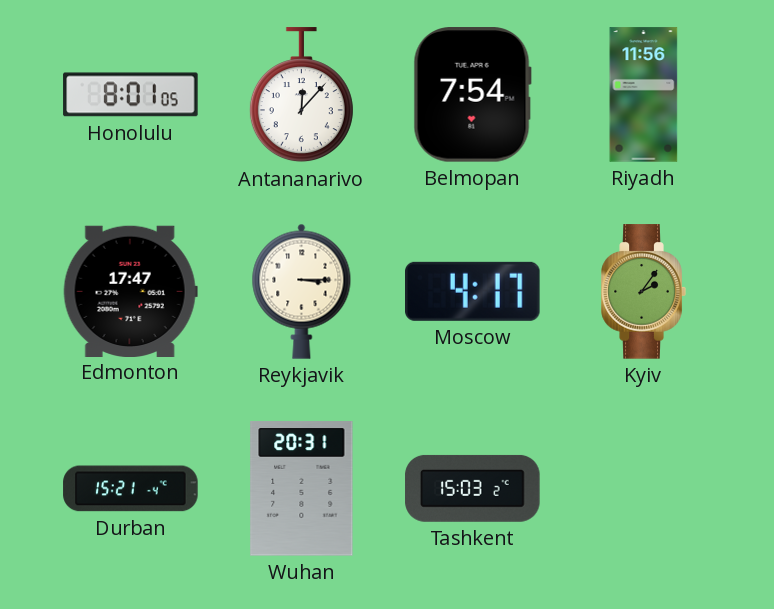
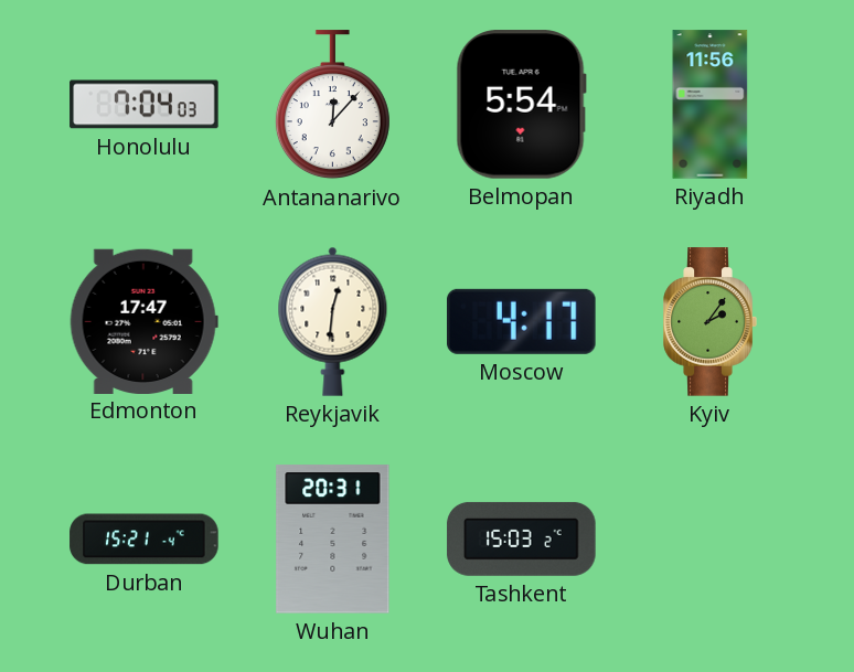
Honolulu: 8:01 -> 7:04
Belmopan: 7:54 -> 5:54
Reykjavik: 3:15 -> 12:31
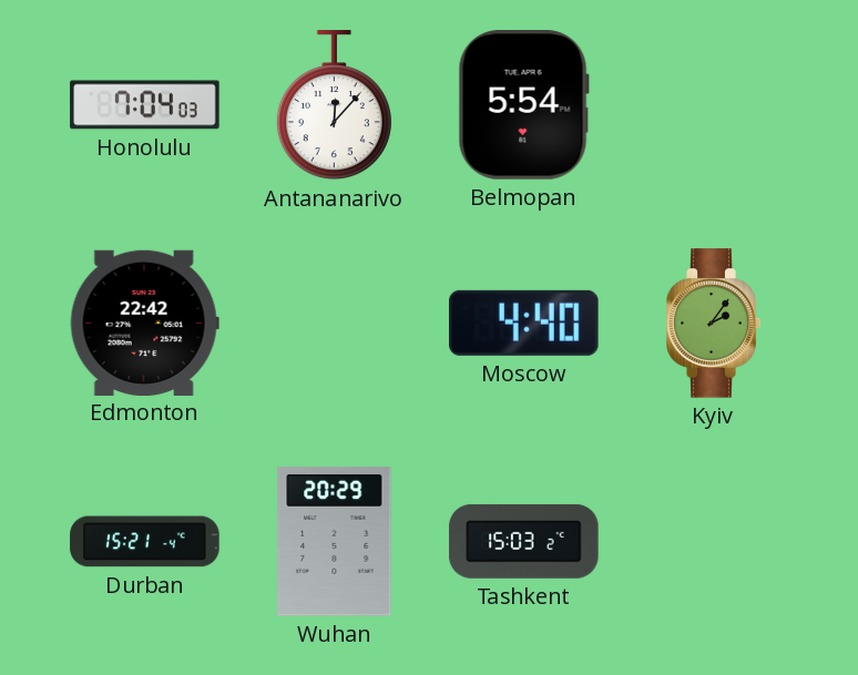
Riyadh: 11:56 -> none
Edmonton: 17:47 -> 22:42
Reykjavik: 12:31 -> none
Moscow: 4:17 -> 4:40
Wuhan: 20:31 -> 20:29
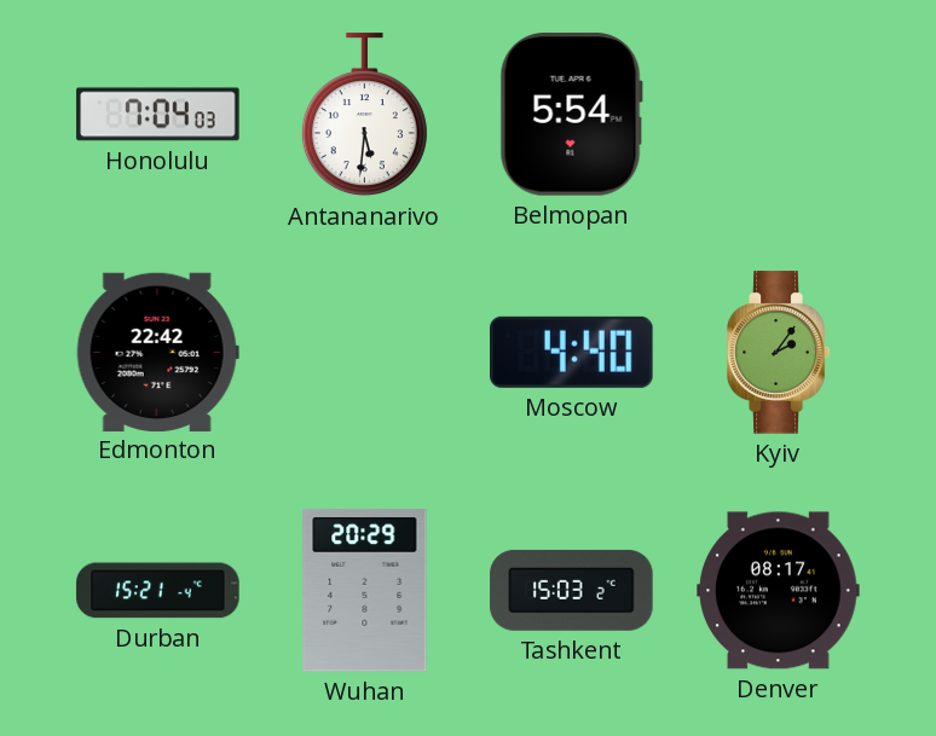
Antananarivo: 12:07 -> 5:31
Denver: none -> 08:17
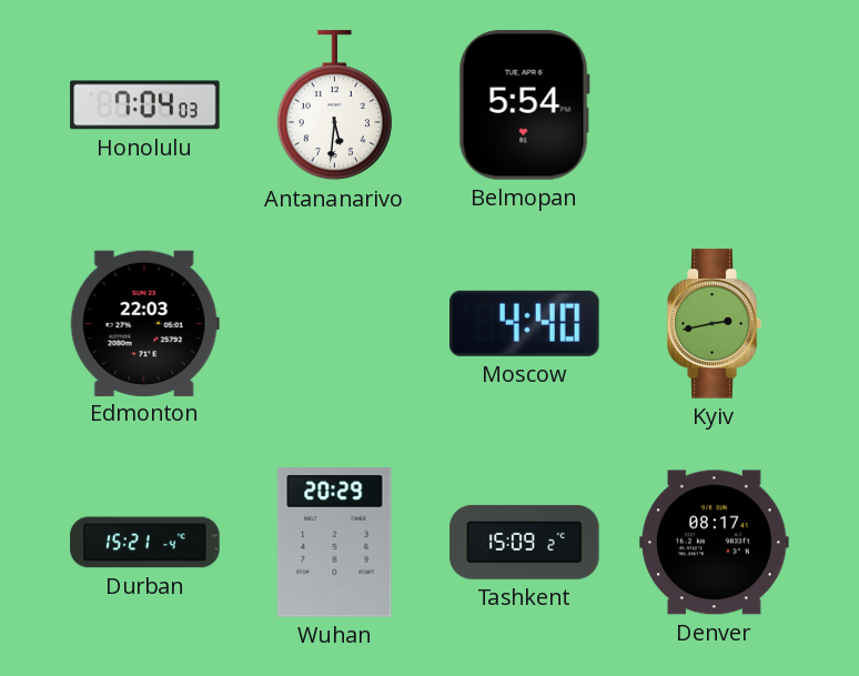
Edmonton: 22:42 -> 22:03
Kyiv: 2:06 -> 2:43
Tashkent: 15:03 -> 15:09
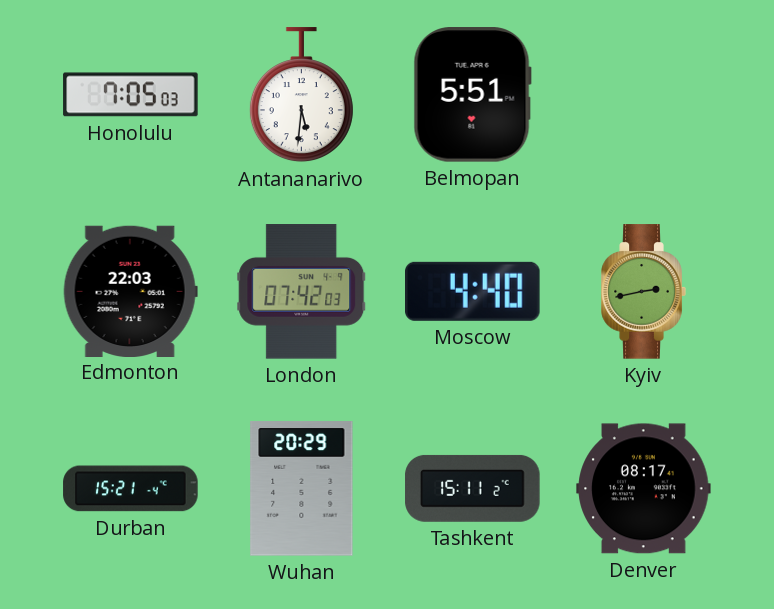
Honolulu: 7:04 -> 7:05
Belmopan: 5:54 -> 5:51
London: none -> 07:42
Tashkent: 15:09 -> 15:11
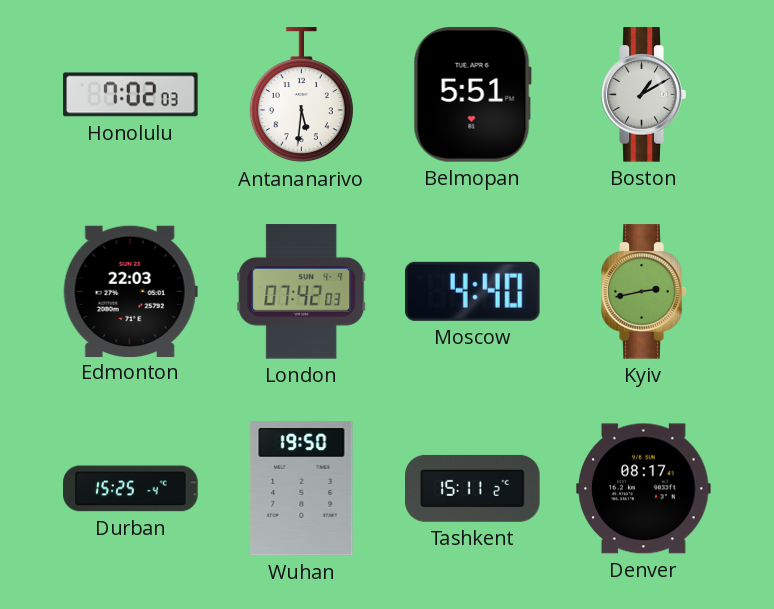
Honolulu: 7:05 -> 7:02
Boston: none -> 1:10
Durban: 15:21 -> 15:25
Wuhan: 20:29 -> 19:50
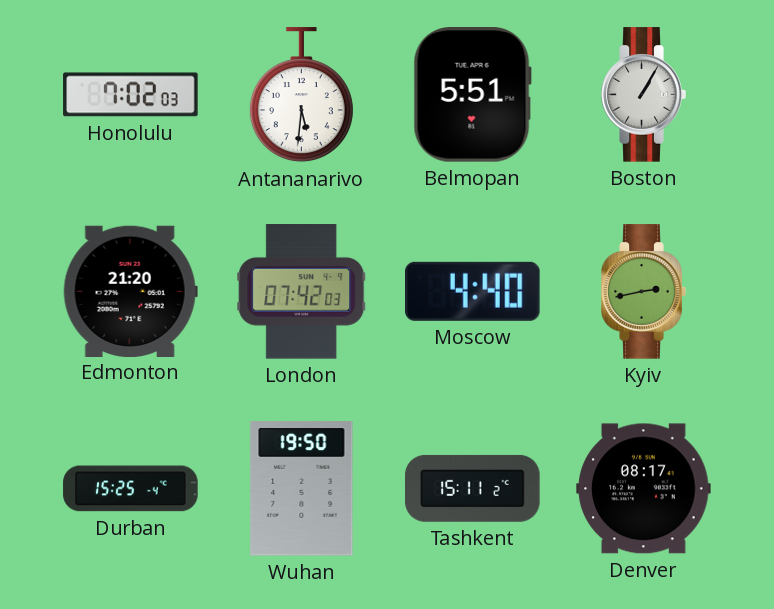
Boston: 1:10 -> 1:05
Edmonton: 22:03 -> 21:20
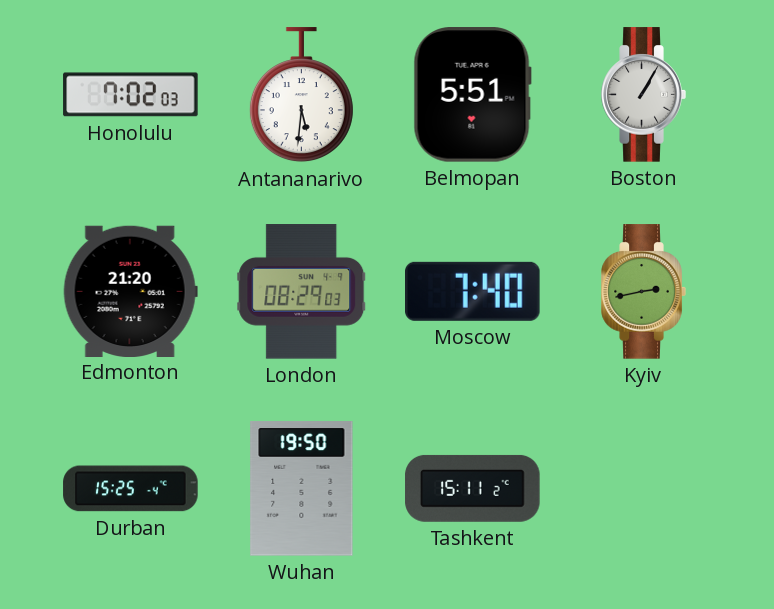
London: 07:42 -> 08:29
Moscow: 4:40 -> 7:40
Denver: 08:17 -> none
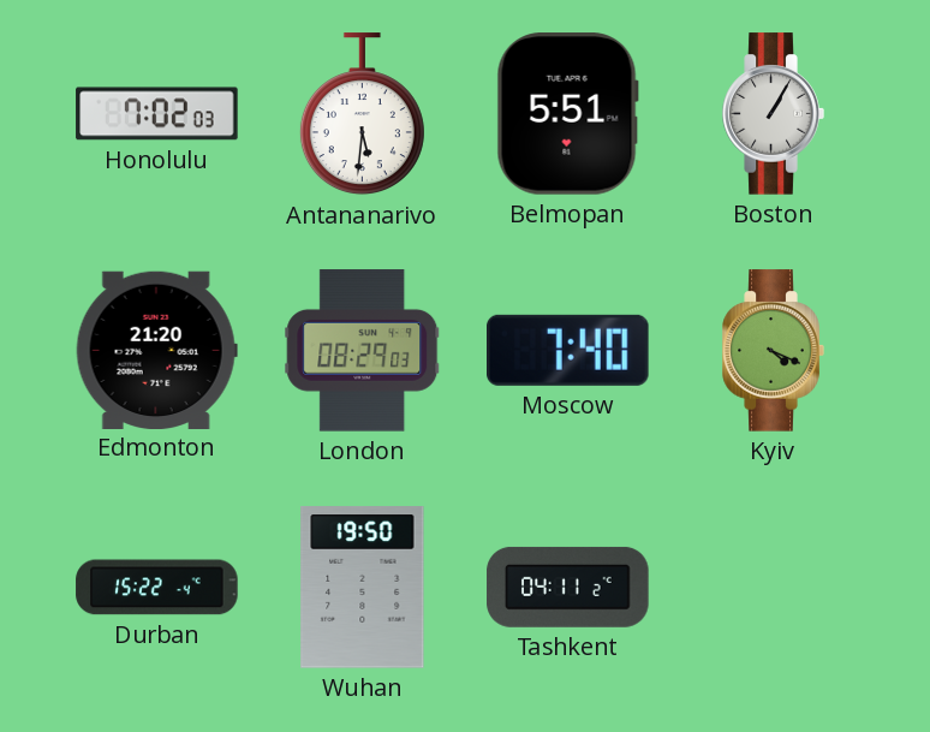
Kyiv: 2:43 -> 4:19
Durban: 15:25 -> 15:22
Tashkent: 15:11 -> 04:11
